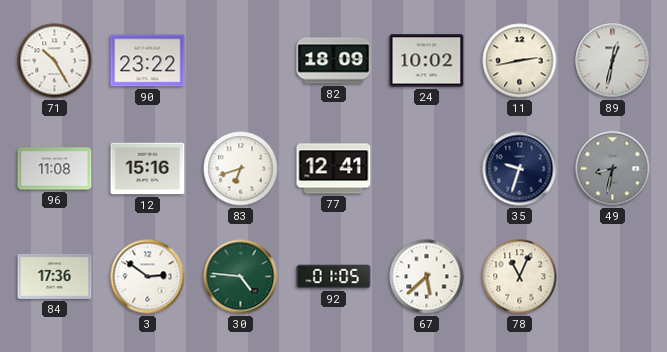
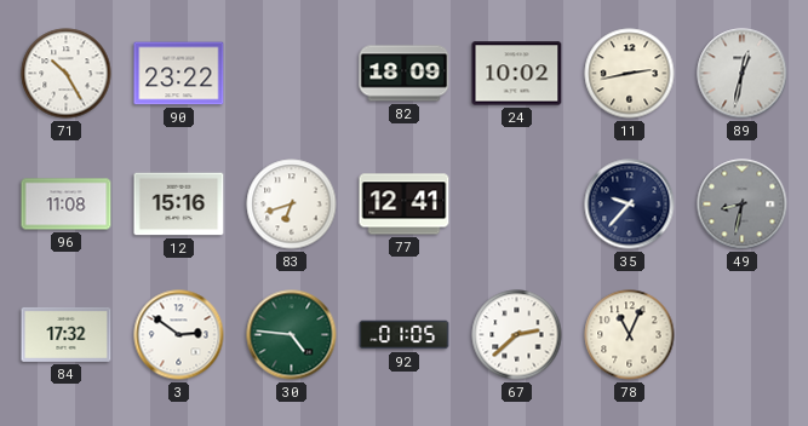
35: 9:33 -> 9:37
84: 17:36 -> 17:32
67: 5:38 -> 2:38
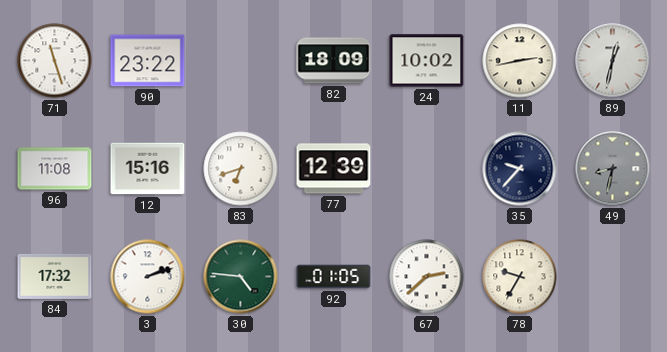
71: 10:25 -> 11:27
77: 12:41 -> 12:39
3: 2:51 -> 2:12
78: 11:04 -> 9:35
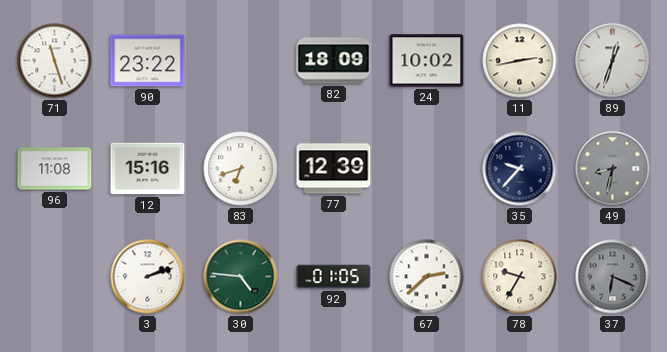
89: 12:32 -> 12:33
84: 17:32 -> none
37: none -> 6:19
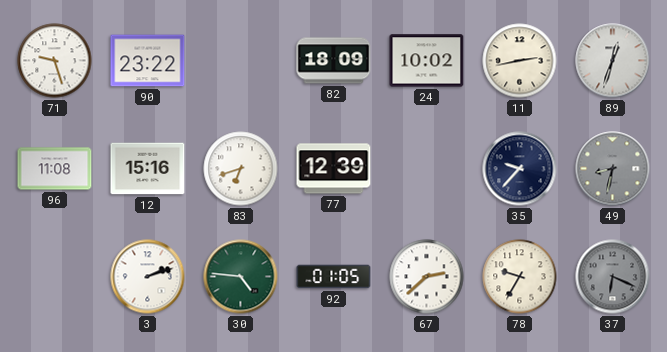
71: 11:27 -> 9:27
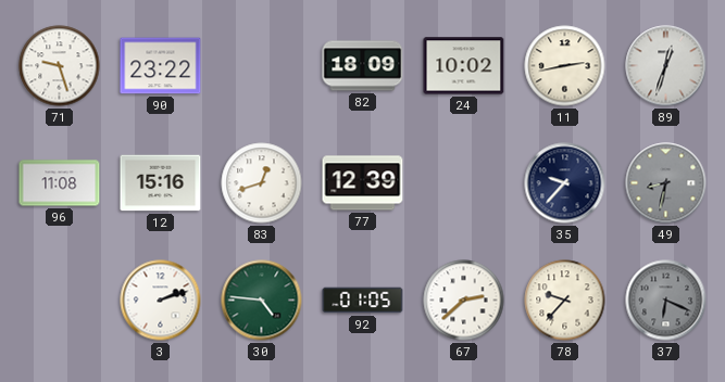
83: 6:42 -> 12:42
78: 9:35 -> 9:37
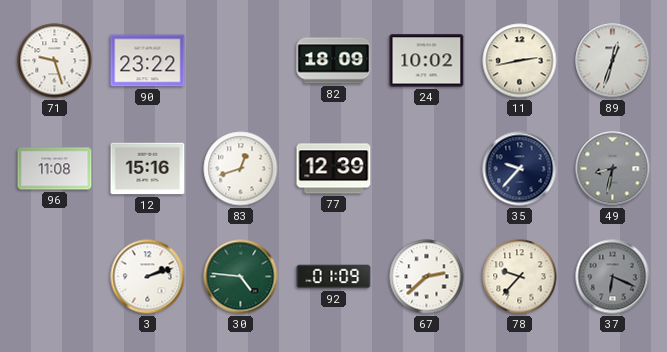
92: 01:05 -> 01:09
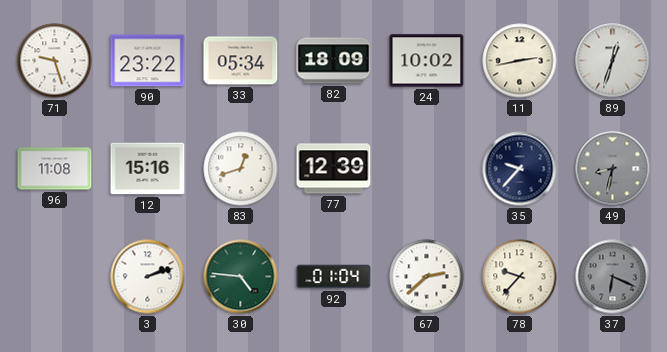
33: none -> 05:34
92: 01:09 -> 01:04
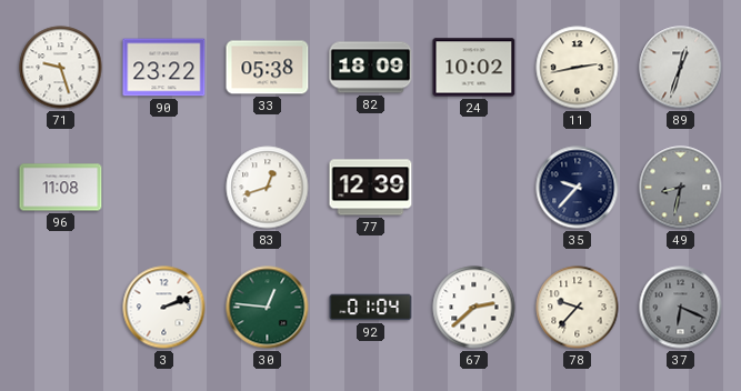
33: 05:34 -> 05:38
12: 15:16 -> none
30: 4:46 -> 12:46
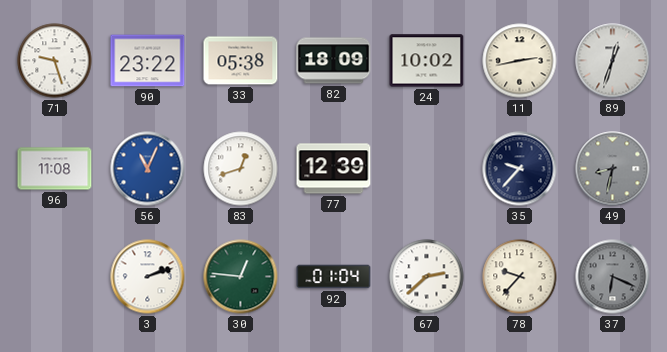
56: none -> 11:04
